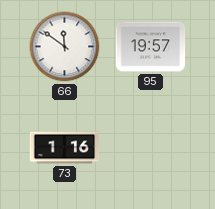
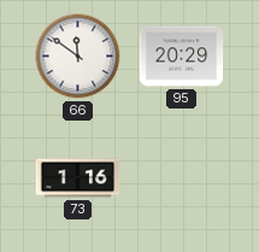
95: 19:57 -> 20:29
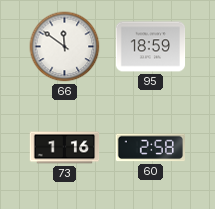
95: 20:29 -> 18:59
60: none -> 2:58
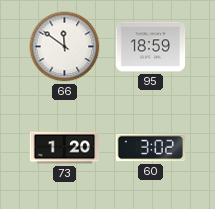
73: 1:16 -> 1:20
60: 2:58 -> 3:02
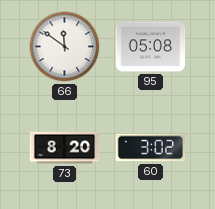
95: 18:59 -> 05:08
73: 1:20 -> 8:20
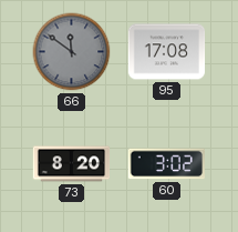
66 dial: white -> grey
95: 05:08 -> 17:08
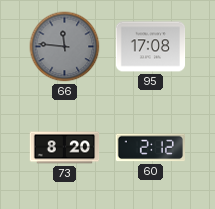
66: 11:51 -> 11:46
60: 3:02 -> 2:12
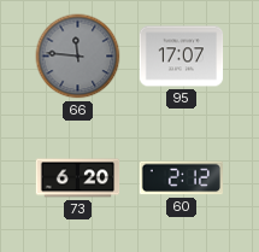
95: 17:08 -> 17:07
73: 8:20 -> 6:20
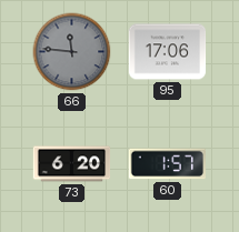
95: 17:07 -> 17:06
60: 2:12 -> 1:57
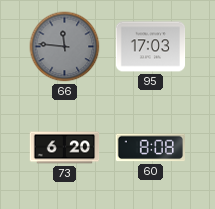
95: 17:06 -> 17:03
60: 1:57 -> 8:08
